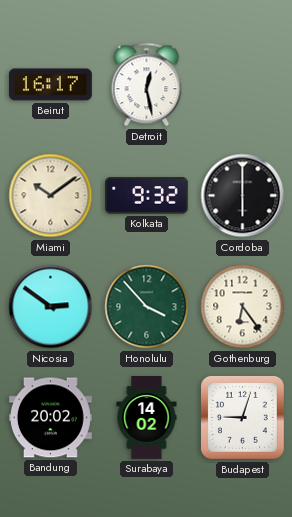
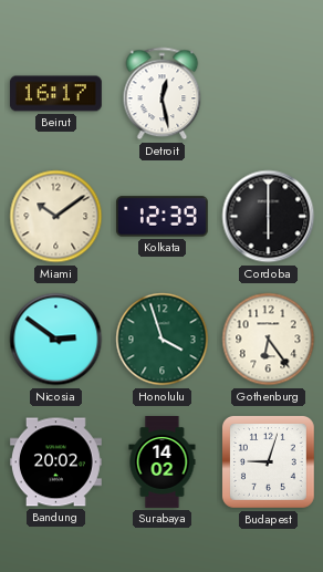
Kolkata: 9:32 -> 12:39
Honolulu: 3:53 -> 3:57
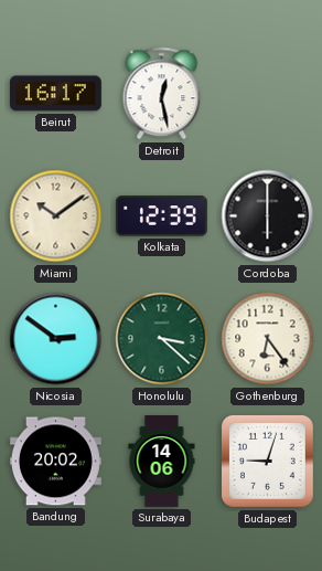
Honolulu: 3:57 -> 3:22
Surabaya: 14:02 -> 14:06
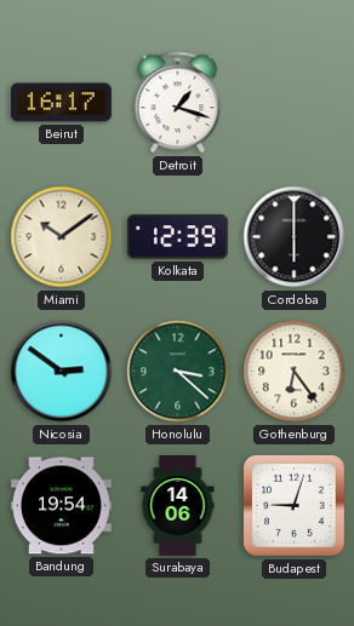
Detroit: 12:28 -> 1:18
Bandung: 20:02 -> 19:54
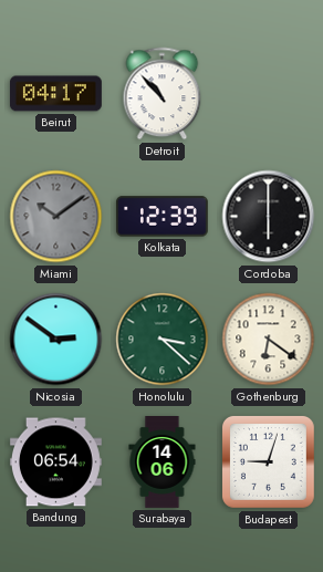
Beirut: 16:17 -> 04:17
Detroit: 1:18 -> 10:53
Miami dial: cream -> grey
Gothenburg: 6:24 -> 6:21
Bandung: 19:54 -> 06:54
